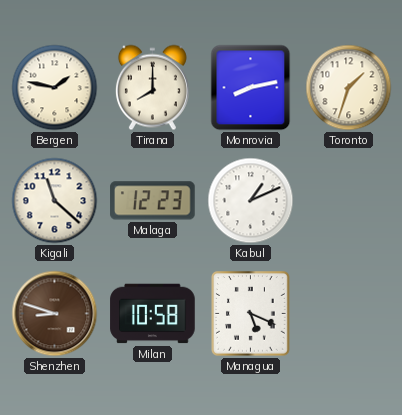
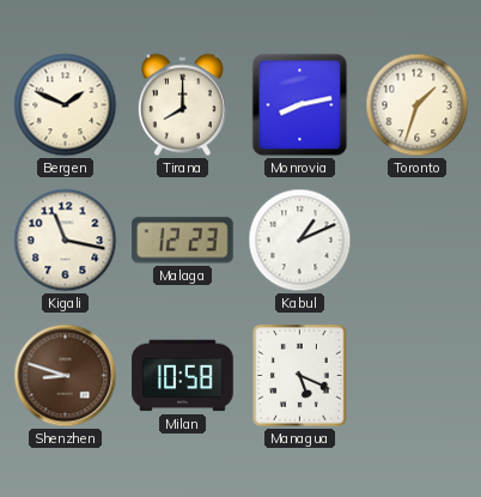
Bergen: 1:47 -> 1:49
Kigali: 11:22 -> 11:17
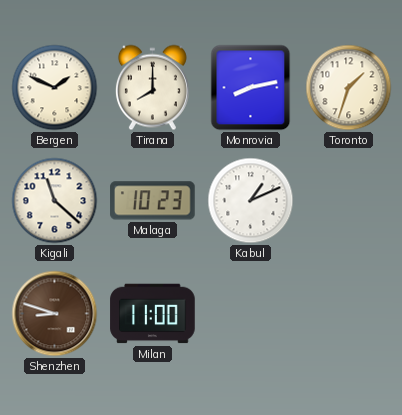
Kigali: 11:17 -> 11:22
Malaga: 12:23 -> 10:23
Milan: 10:58 -> 11:00
Managua: 5:19 -> none
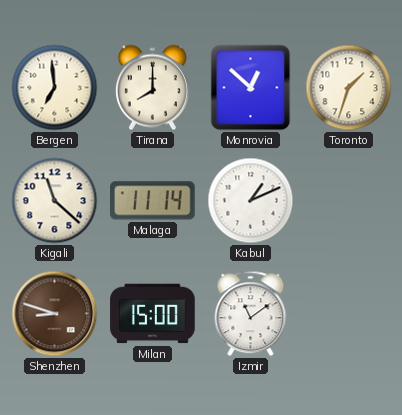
Bergen: 1:49 -> 6:59
Monrovia: 8:13 -> 12:52
Malaga: 10:23 -> 11:14
Milan: 11:00 -> 15:00
Izmir: none -> 11:09
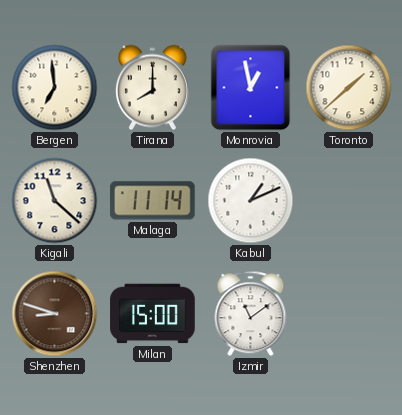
Monrovia: 12:52 -> 12:58
Toronto: 1:33 -> 1:38
